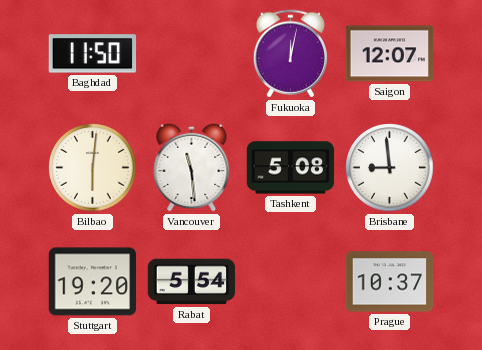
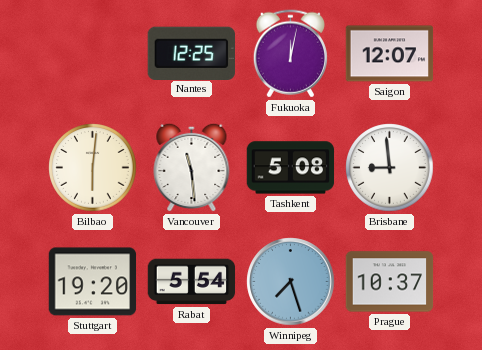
Baghdad: 11:50 -> none
Nantes: none -> 12:25
Winnipeg: none -> 7:27
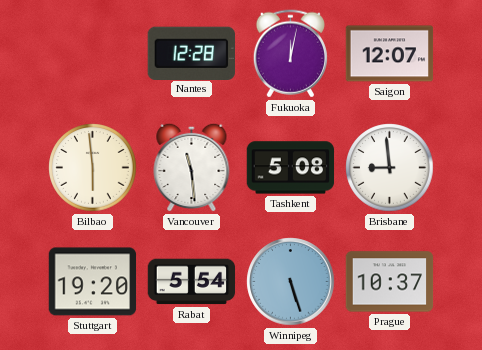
Nantes: 12:25 -> 12:28
Bilbao: 6:01 -> 5:59
Winnipeg: 7:27 -> 5:27
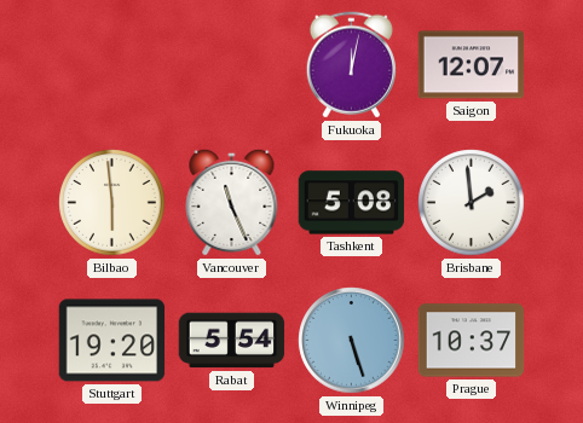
Nantes: 12:28 -> none
Vancouver: 11:29 -> 11:26
Brisbane: 8:59 -> 1:59
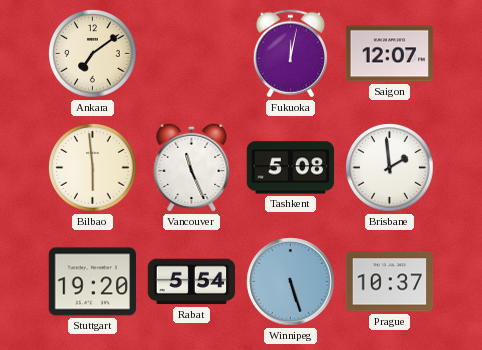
Ankara: none -> 7:09
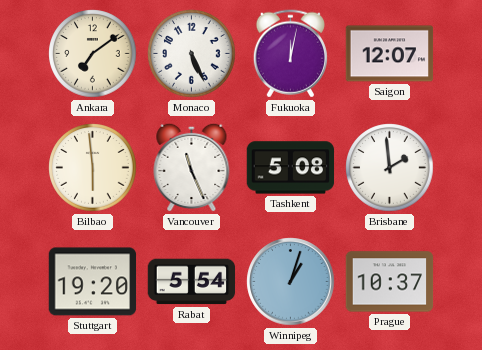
Monaco: none -> 5:26
Winnipeg: 5:27 -> 1:03
